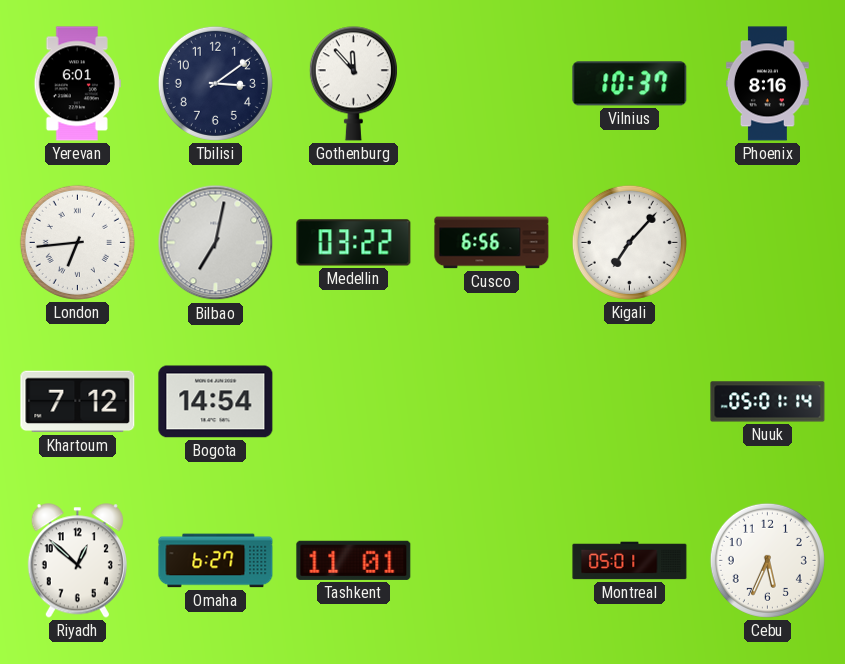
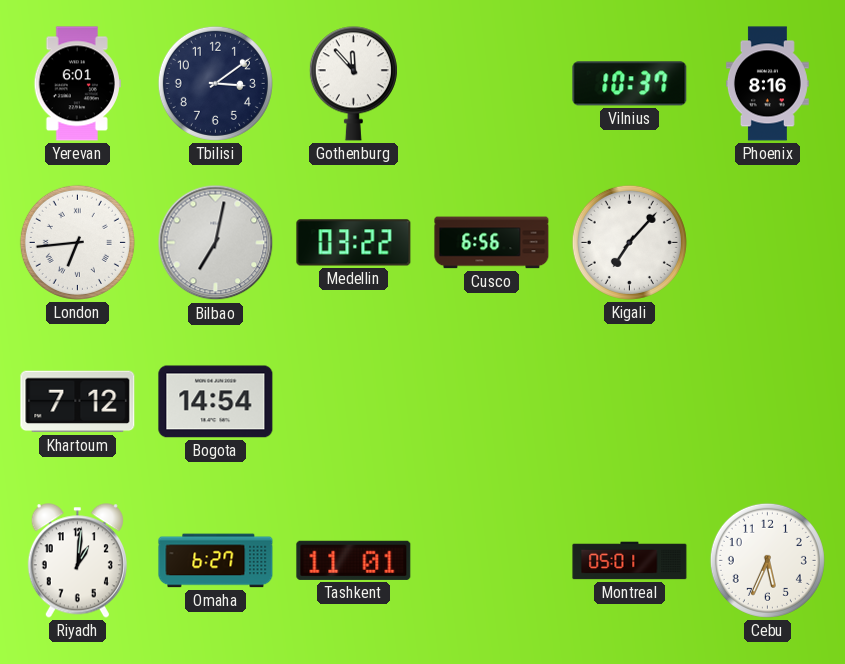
Nuuk: 05:01 -> none
Riyadh: 12:52 -> 1:01
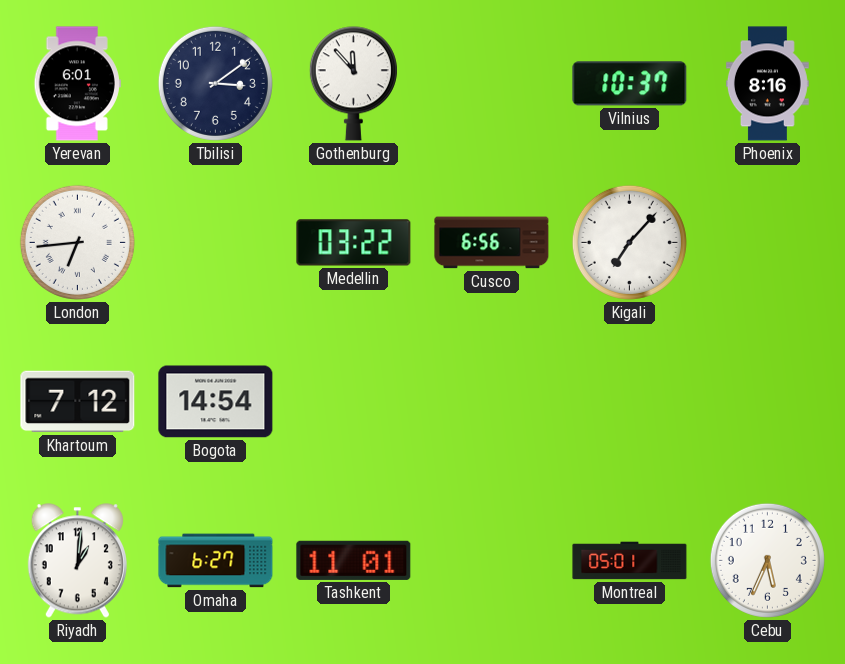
Bilbao: 7:02 -> none
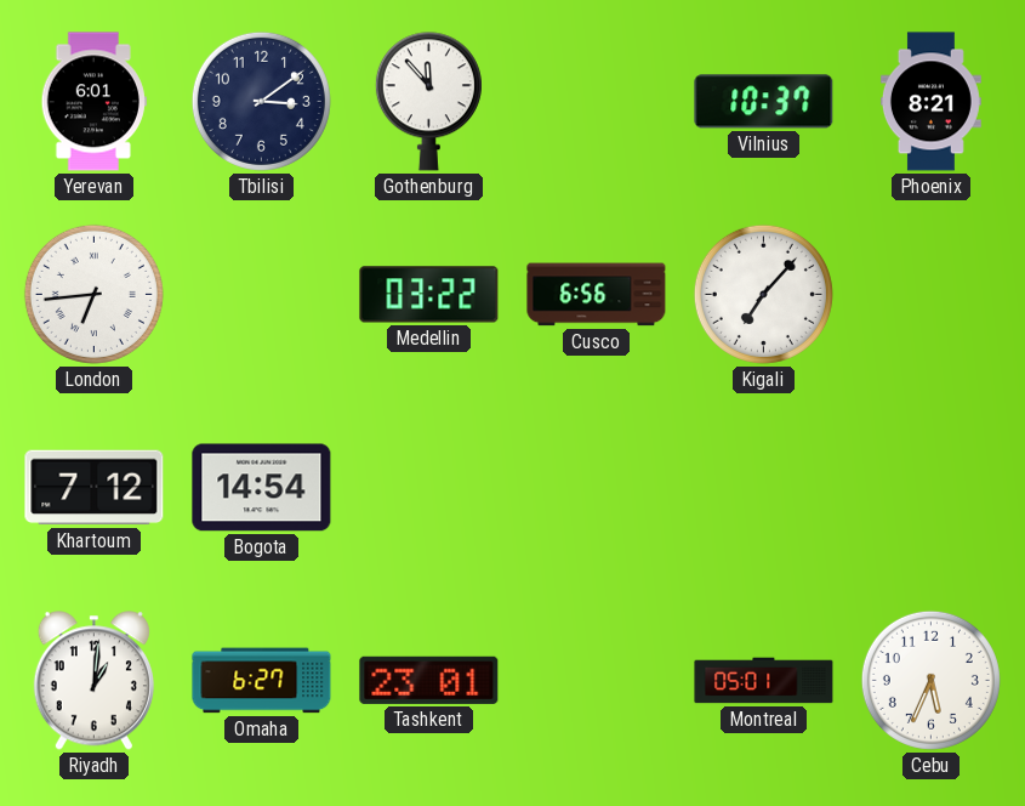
Phoenix: 8:16 -> 8:21
Tashkent: 11:01 -> 23:01
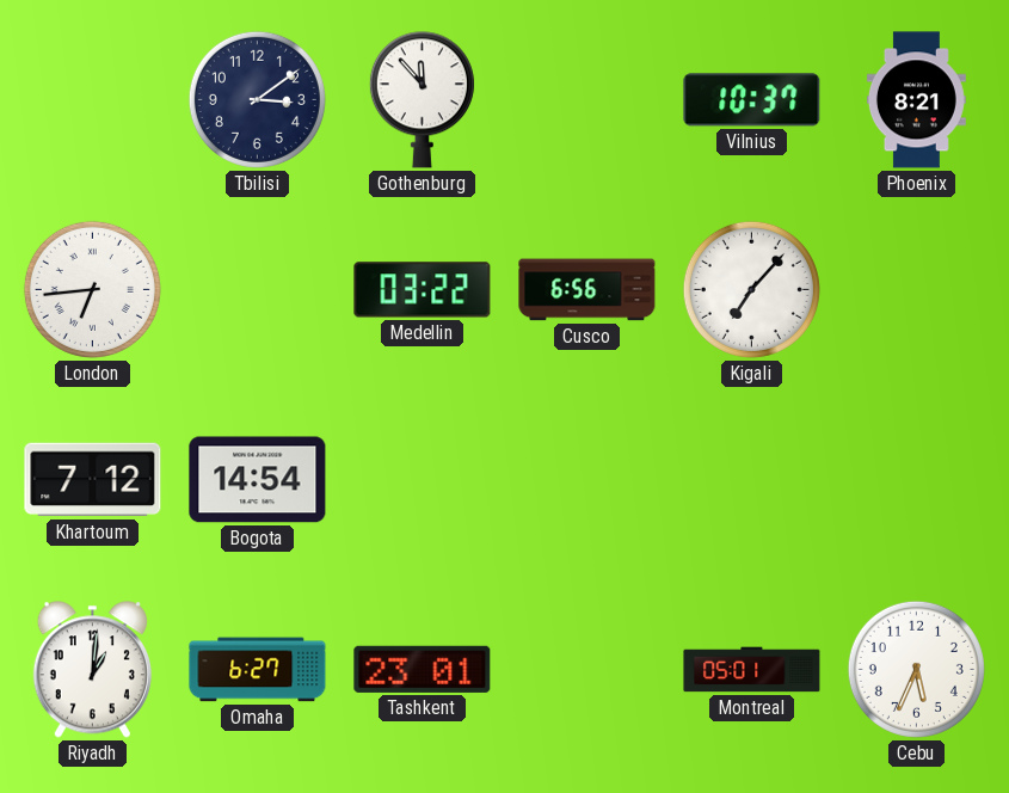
Yerevan: 6:01 -> none
